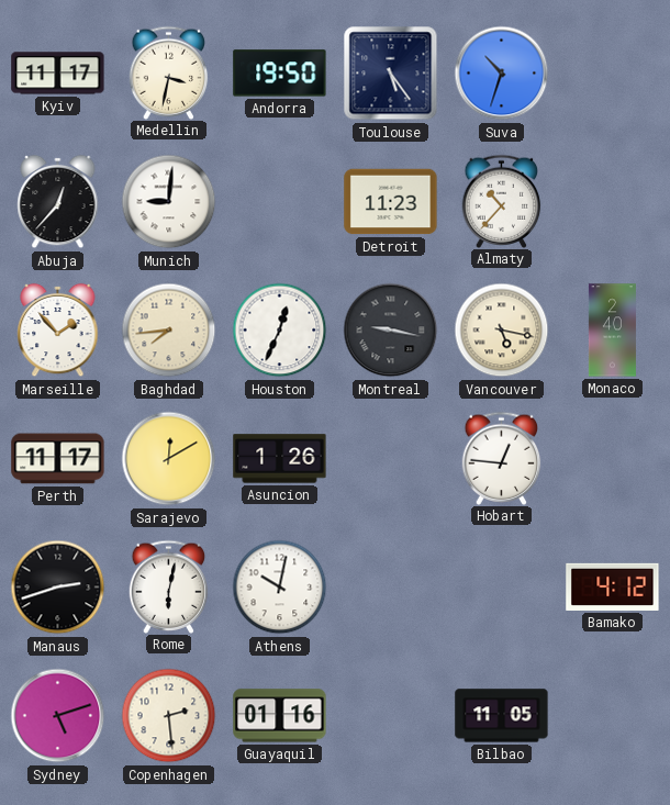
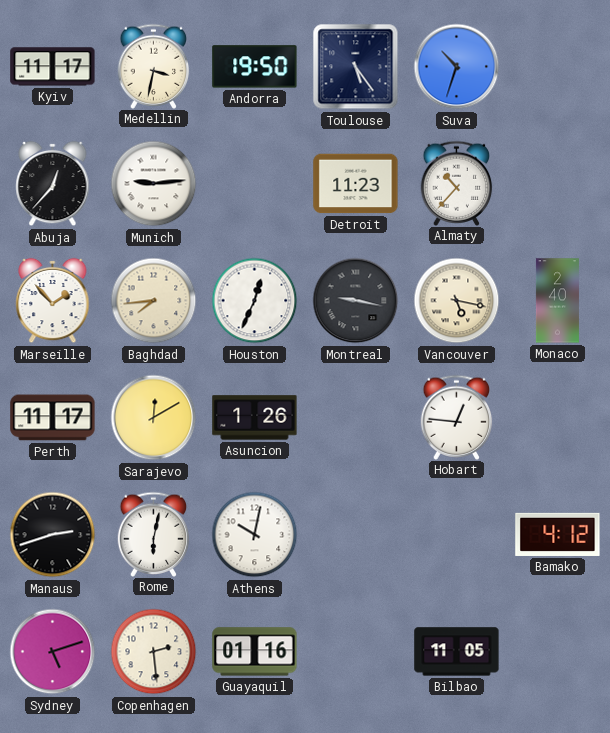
Munich: 9:01 -> 9:14
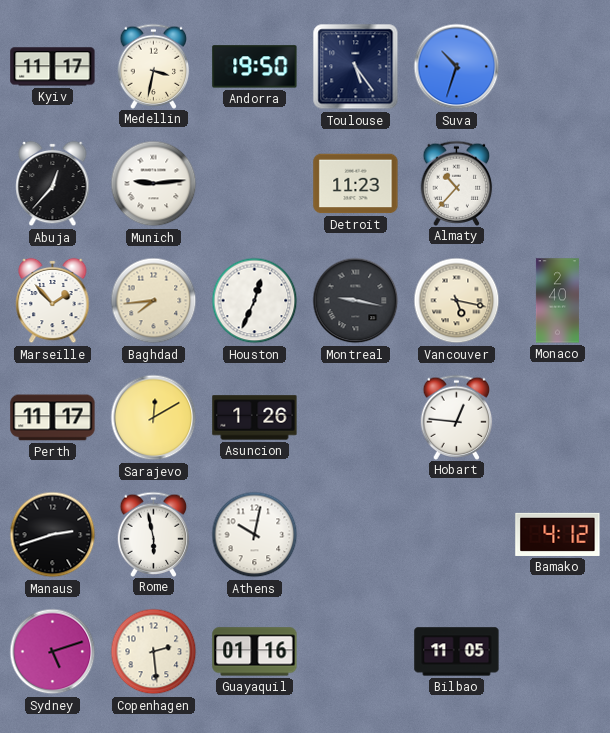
Rome: 6:02 -> 5:58
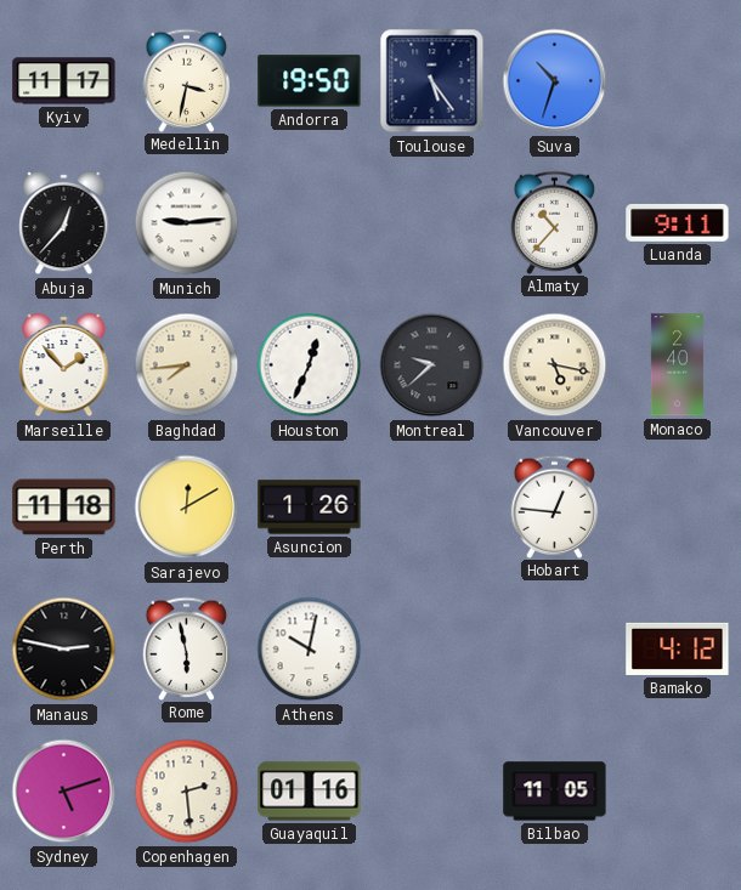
Detroit: 11:23 -> none
Luanda: none -> 9:11
Montreal: 9:17 -> 9:38
Perth: 11:17 -> 11:18
Manaus: 2:42 -> 2:47
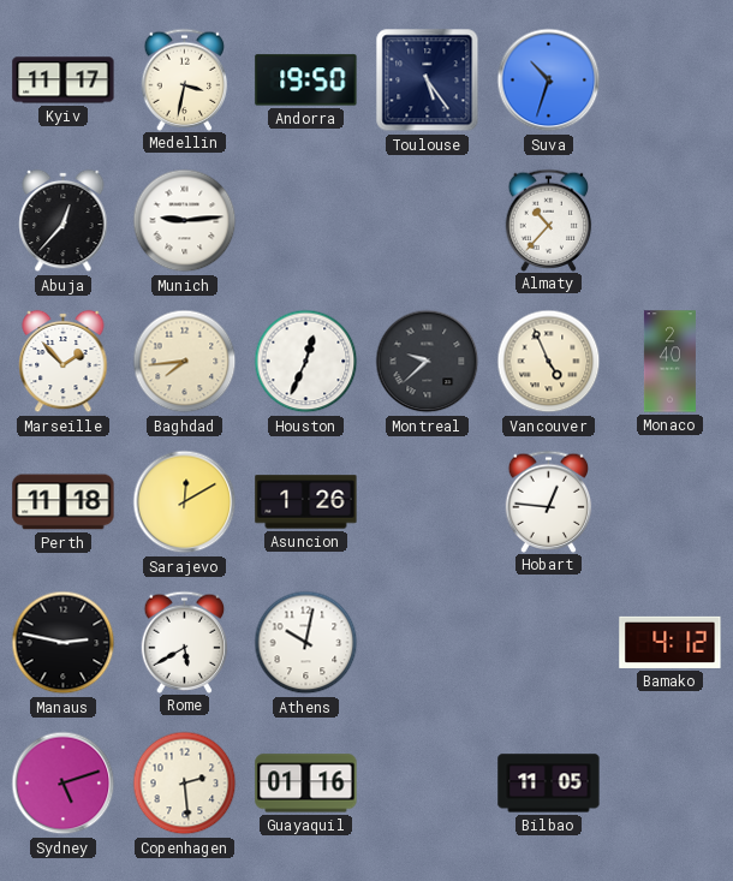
Luanda: 9:11 -> none
Vancouver: 5:17 -> 4:56
Rome: 5:58 -> 5:40
